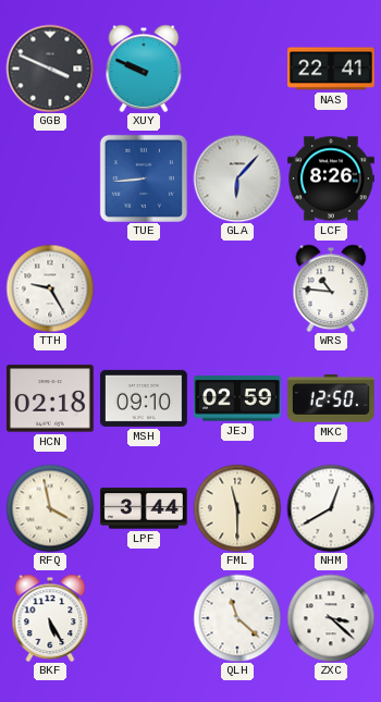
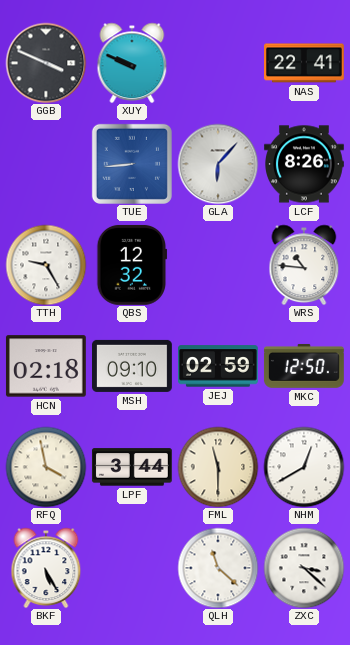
QBS: none -> 12:32
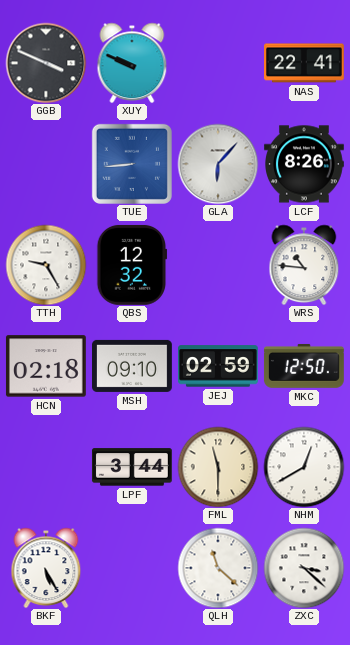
RFQ: 3:58 -> none
